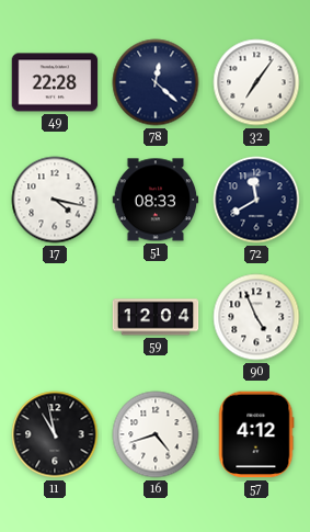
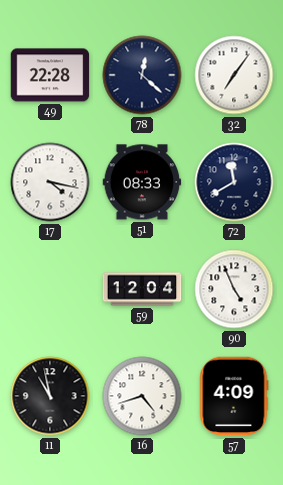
57: 4:12 -> 4:09
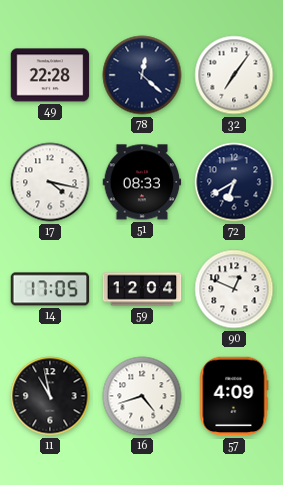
72: 11:40 -> 6:40
14: none -> 17:05
90: 4:56 -> 12:49
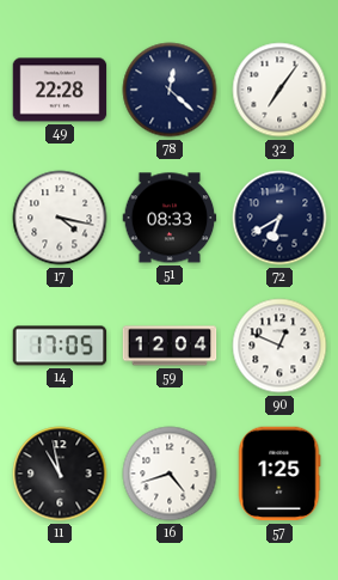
57: 4:09 -> 1:25
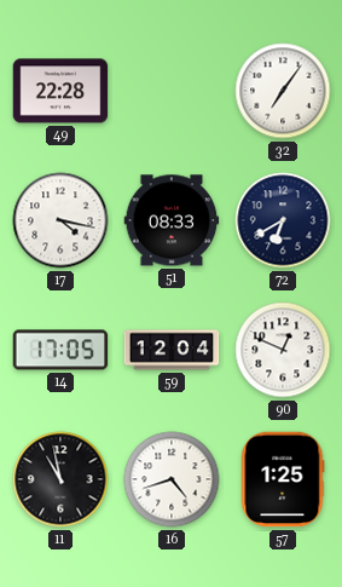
78: 12:22 -> none
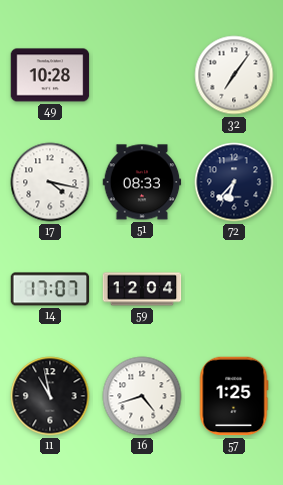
49: 22:28 -> 10:28
72: 6:40 -> 6:37
14: 17:05 -> 17:07
90: 12:49 -> none
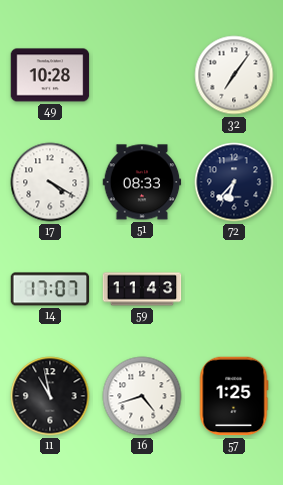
17: 4:17 -> 4:20
59: 12:04 -> 11:43
